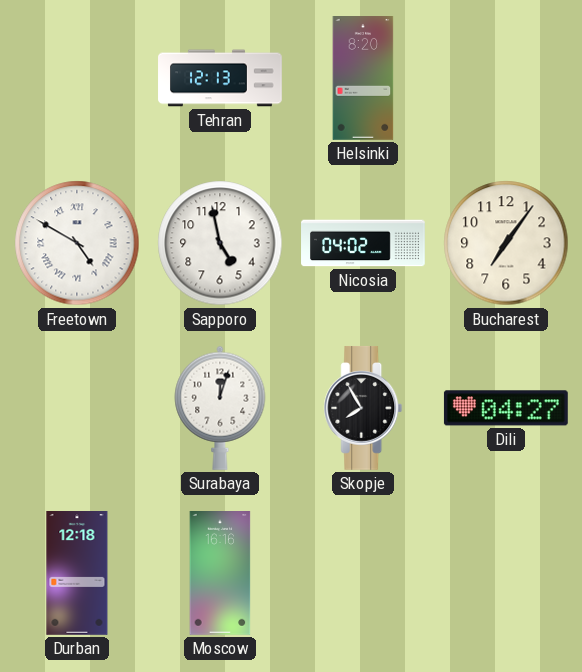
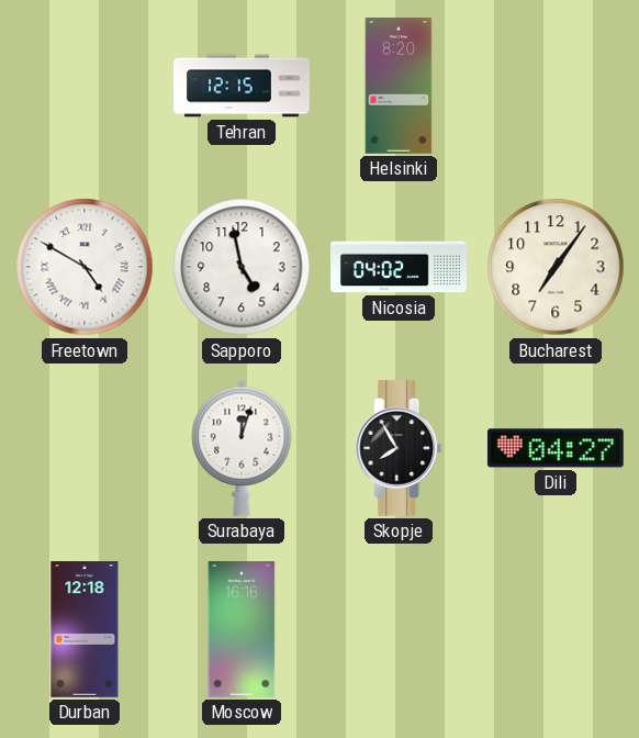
Tehran: 12:13 -> 12:15
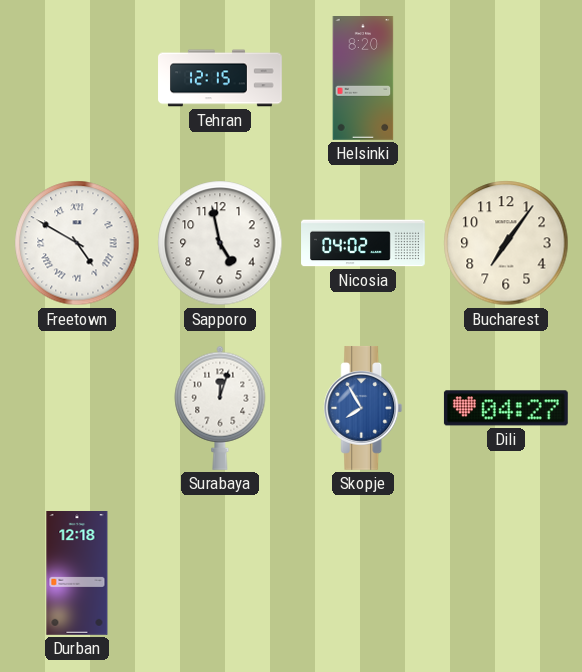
Skopje dial: black -> blue
Moscow: 16:16 -> none
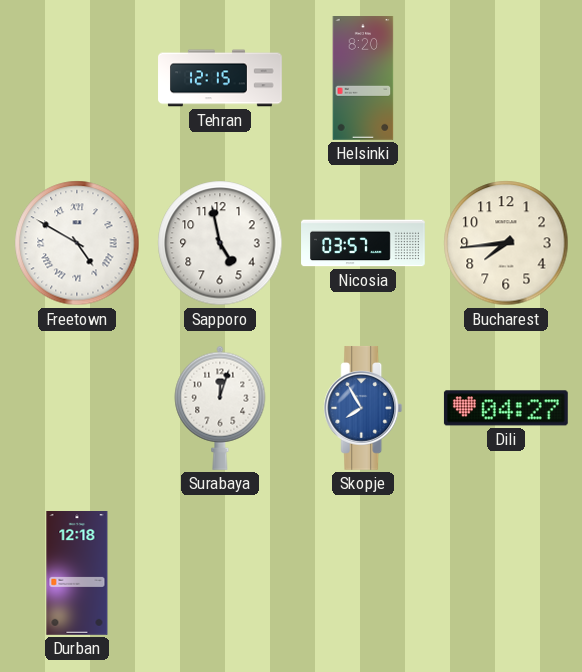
Nicosia: 04:02 -> 03:57
Bucharest: 7:06 -> 7:44
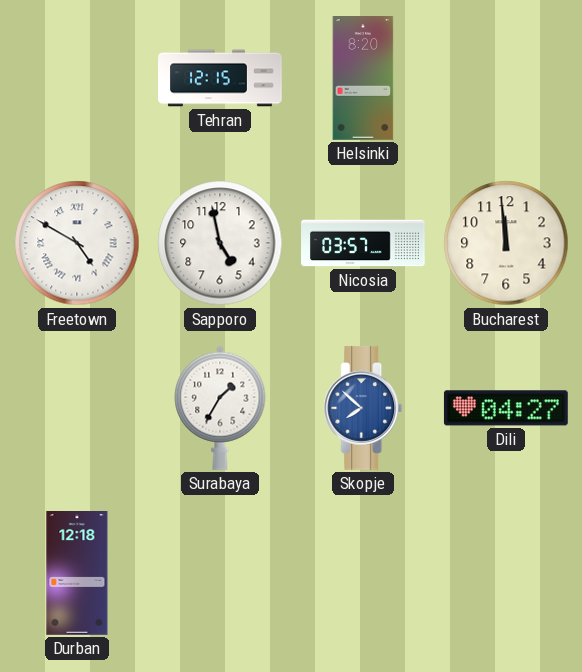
Bucharest: 7:44 -> 11:59
Surabaya: 12:03 -> 1:35
Skopje: 7:55 -> 7:52
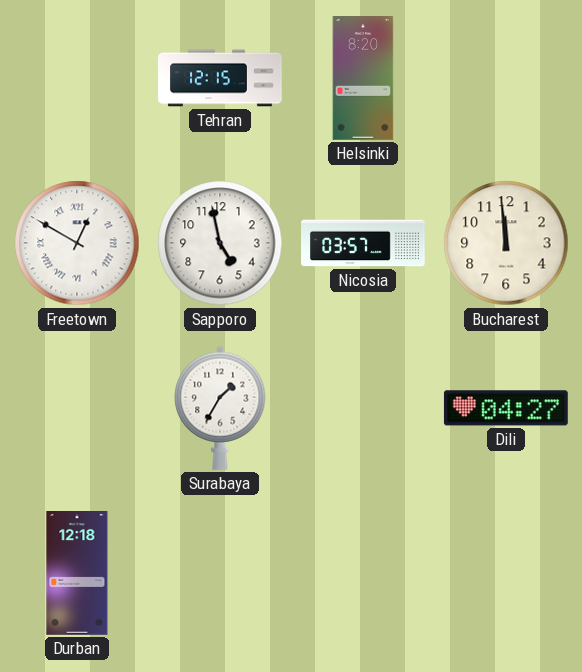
Freetown: 4:50 -> 12:50
Skopje: 7:52 -> none
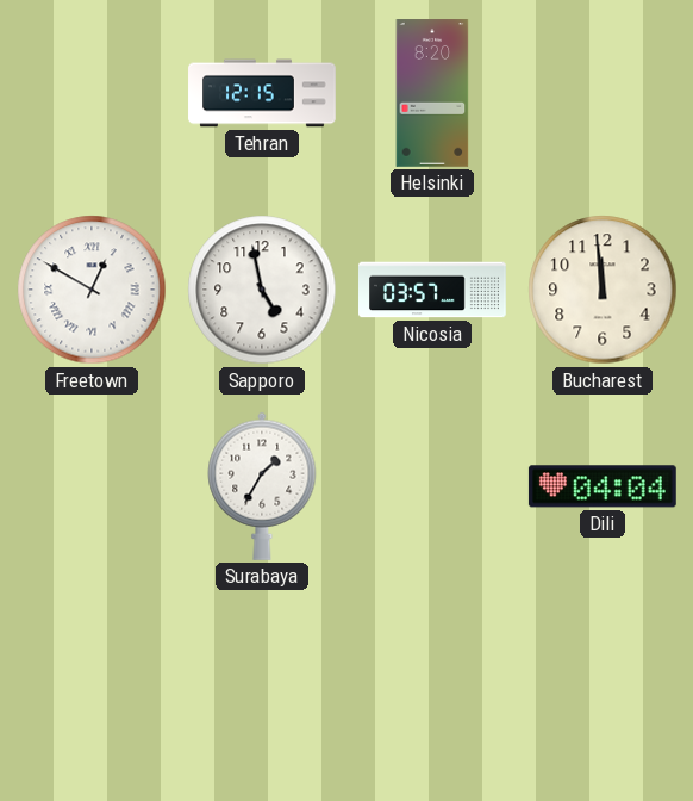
Dili: 04:27 -> 04:04
Durban: 12:18 -> none
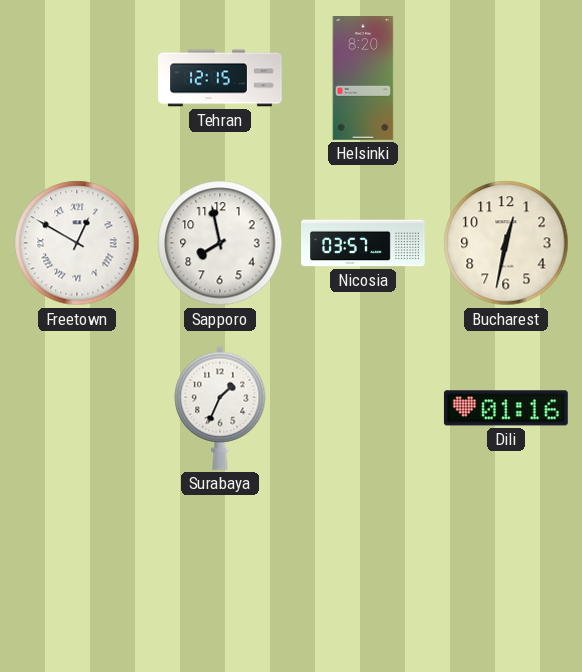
Sapporo: 4:58 -> 7:58
Bucharest: 11:59 -> 12:32
Surabaya: 1:35 -> 1:34
Dili: 04:04 -> 01:16
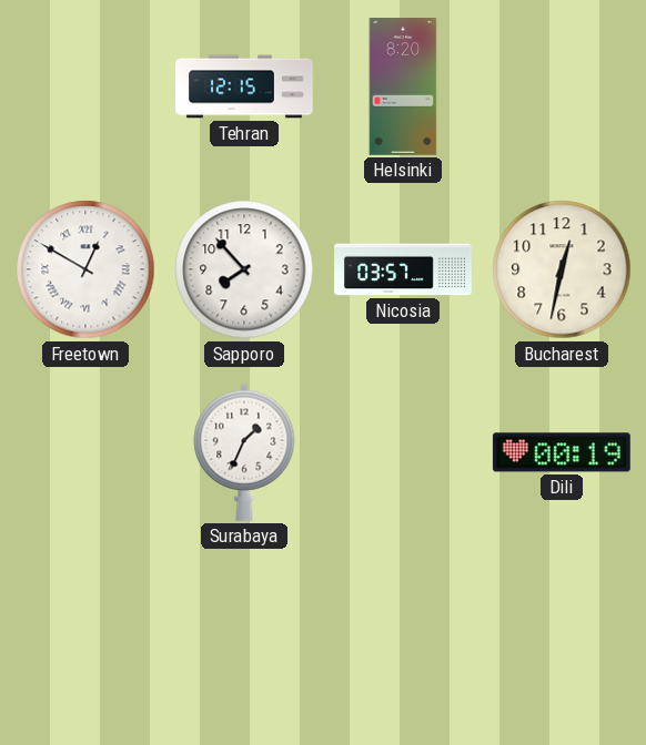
Sapporo: 7:58 -> 7:53
Dili: 01:16 -> 00:19
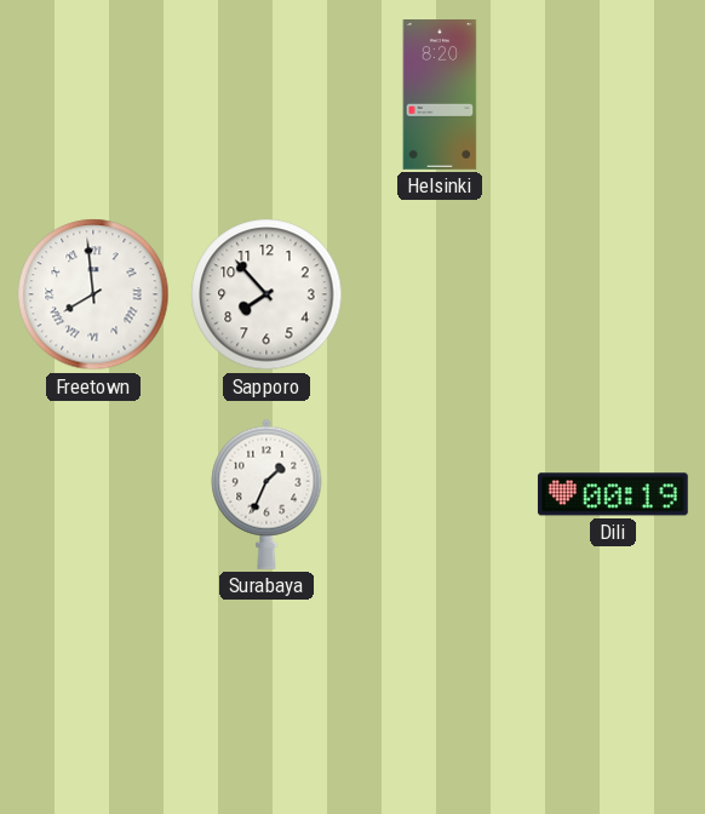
Tehran: 12:15 -> none
Freetown: 12:50 -> 7:59
Nicosia: 03:57 -> none
Bucharest: 12:32 -> none
